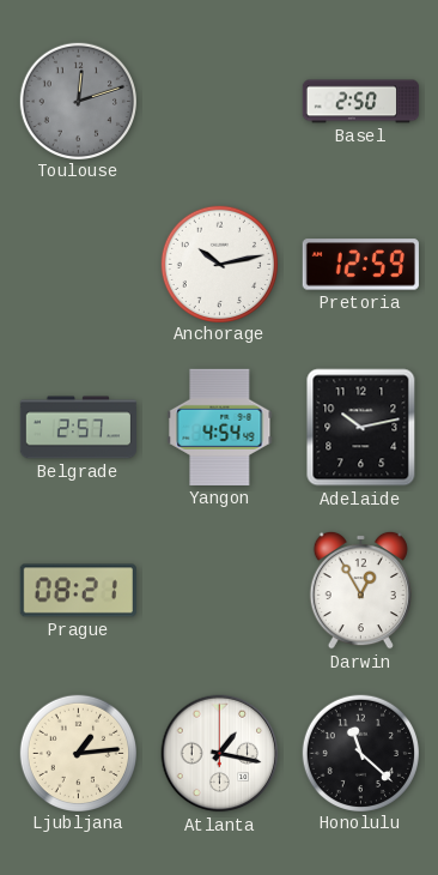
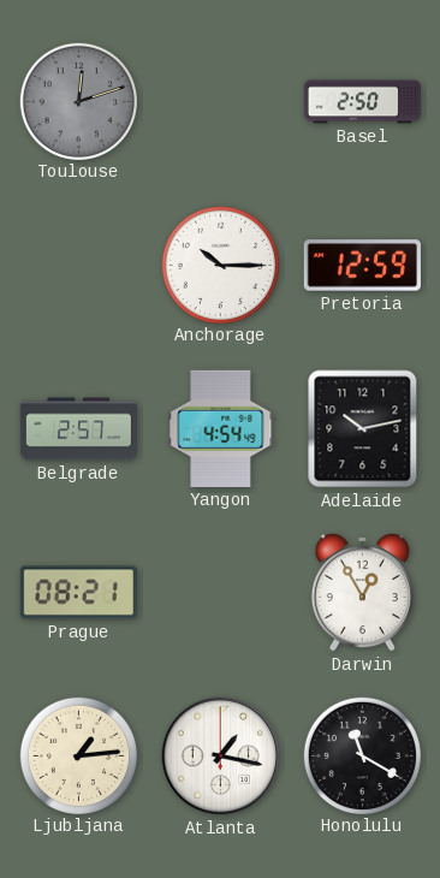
Anchorage: 10:13 -> 10:15
Honolulu: 11:22 -> 11:20
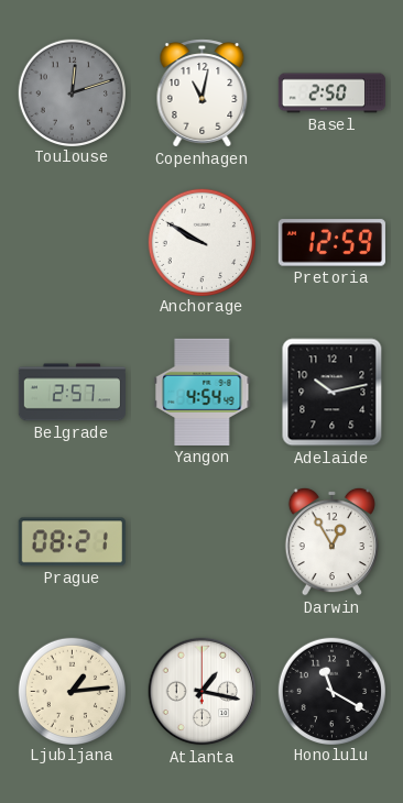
Copenhagen: none -> 11:02
Anchorage: 10:15 -> 9:50
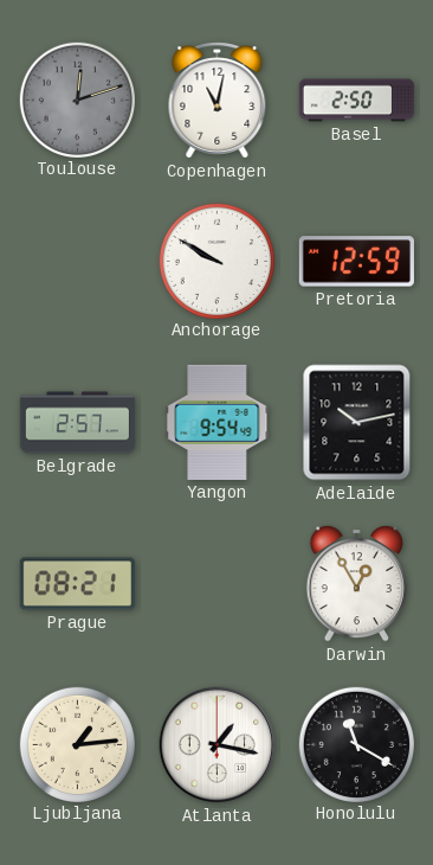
Yangon: 4:54 -> 9:54
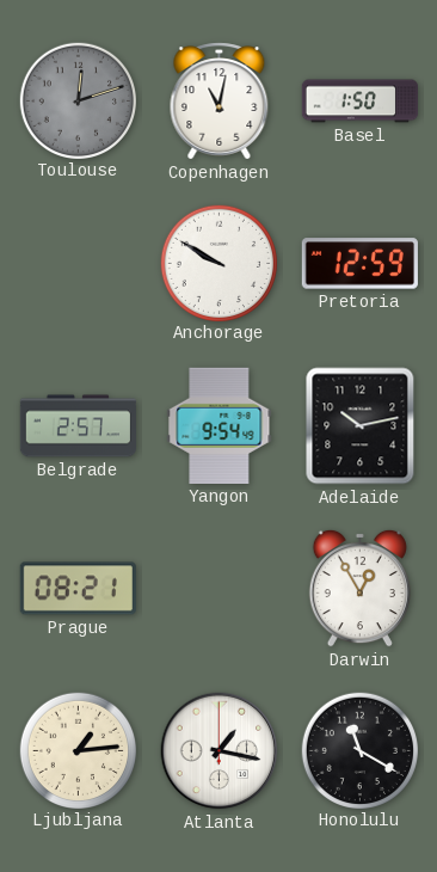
Basel: 2:50 -> 1:50
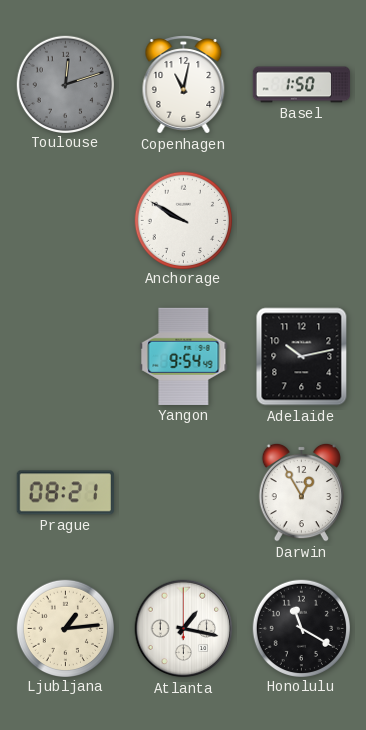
Pretoria: 12:59 -> none
Belgrade: 2:57 -> none
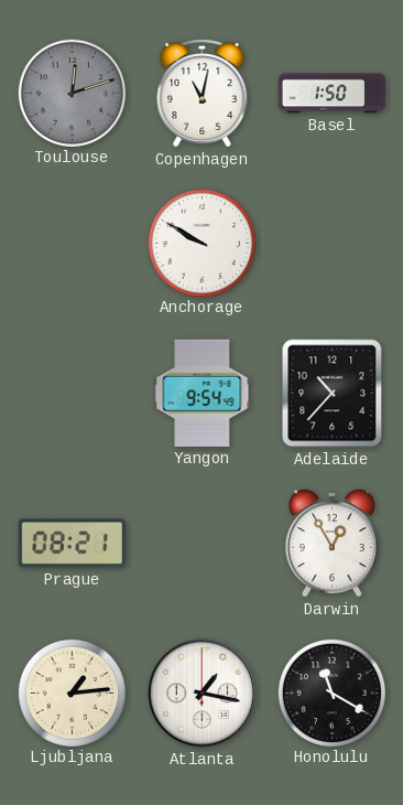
Adelaide: 10:13 -> 10:37
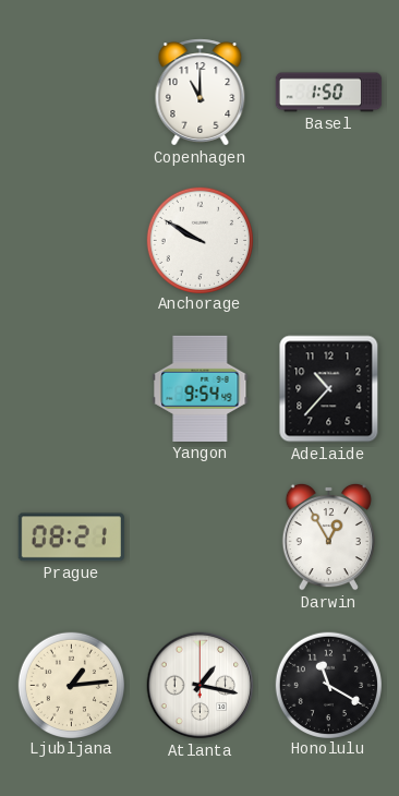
Toulouse: 12:12 -> none
Copenhagen: 11:02 -> 11:00
